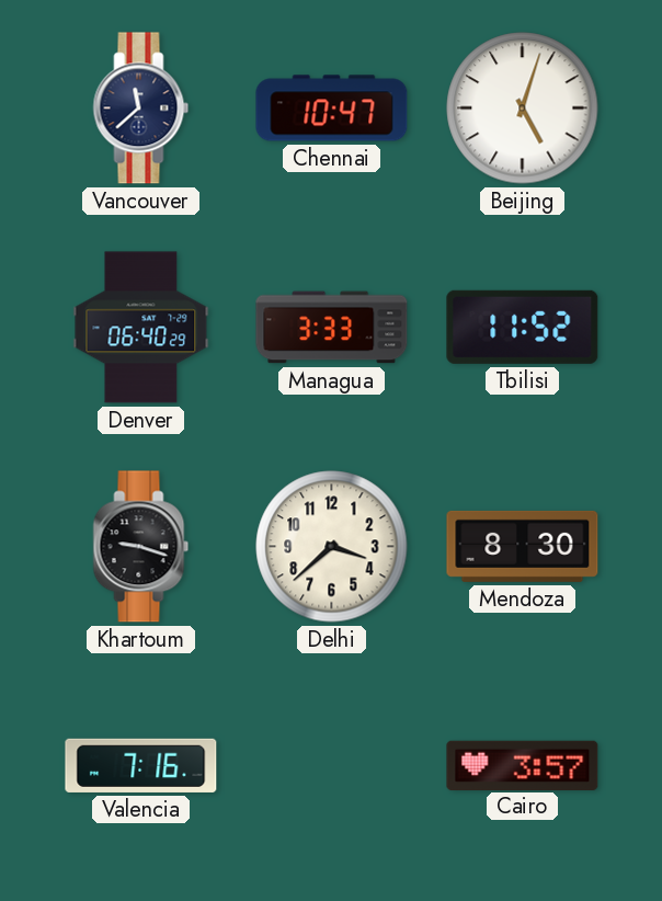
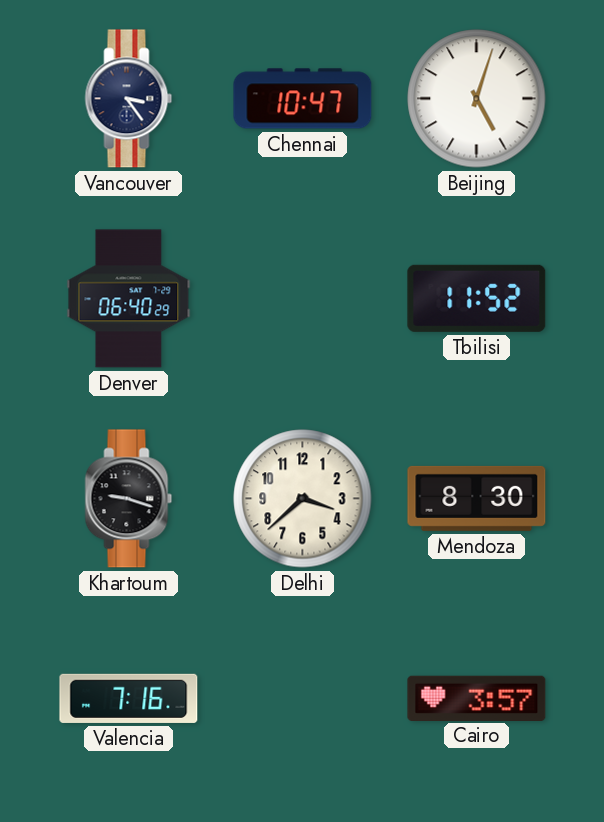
Vancouver: 11:38 -> 3:24
Managua: 3:33 -> none
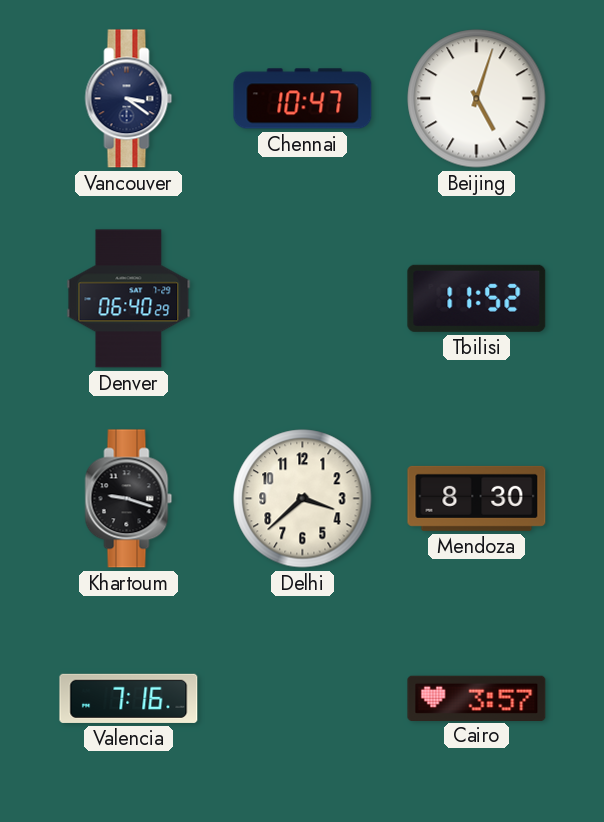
Vancouver: 3:24 -> 3:21
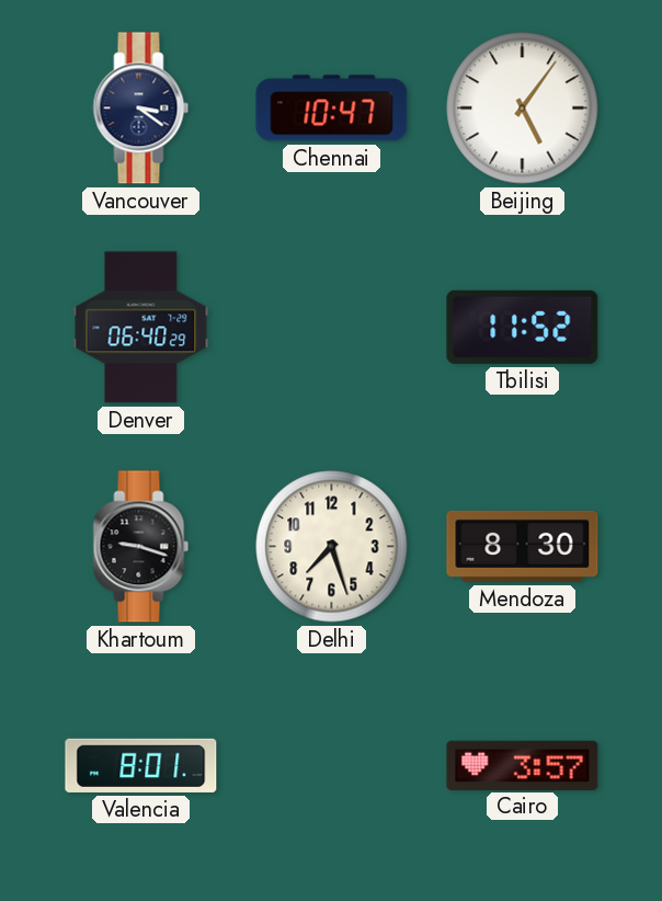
Beijing: 5:03 -> 5:06
Delhi: 3:38 -> 7:27
Valencia: 7:16 -> 8:01
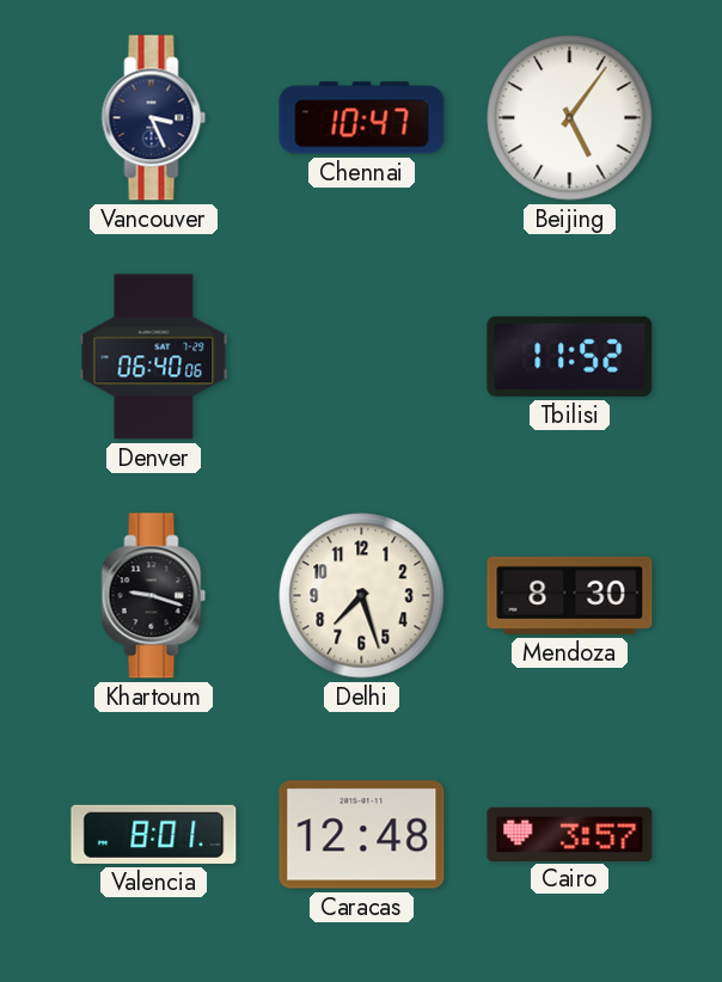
Vancouver: 3:21 -> 3:26
Denver: 06:40:29 -> 06:40:06
Caracas: none -> 12:48
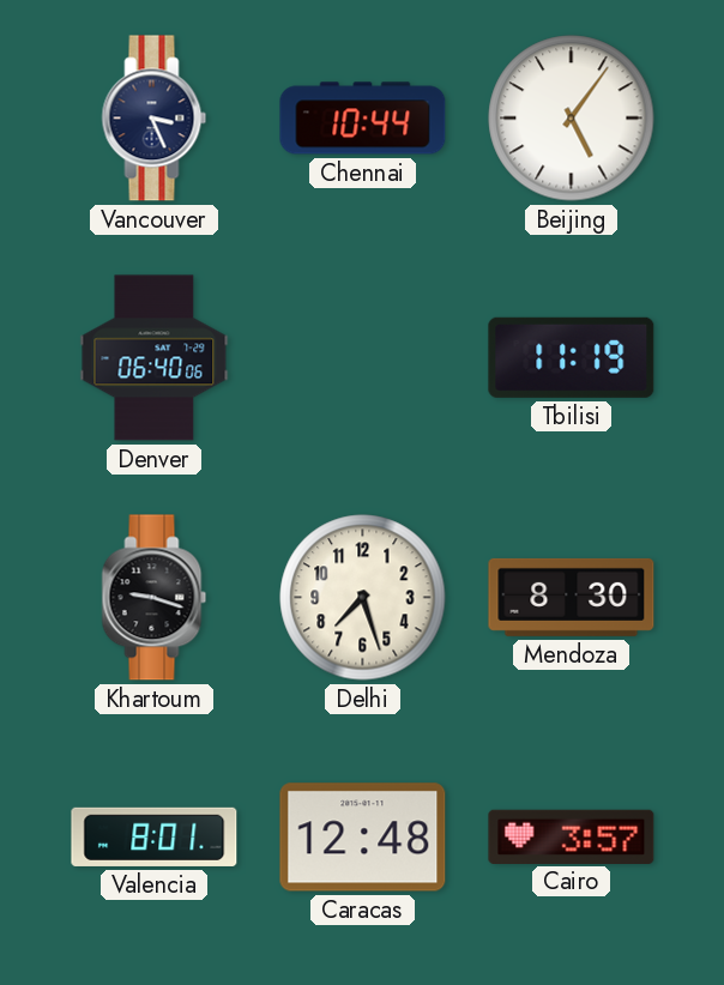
Chennai: 10:47 -> 10:44
Tbilisi: 11:52 -> 11:19
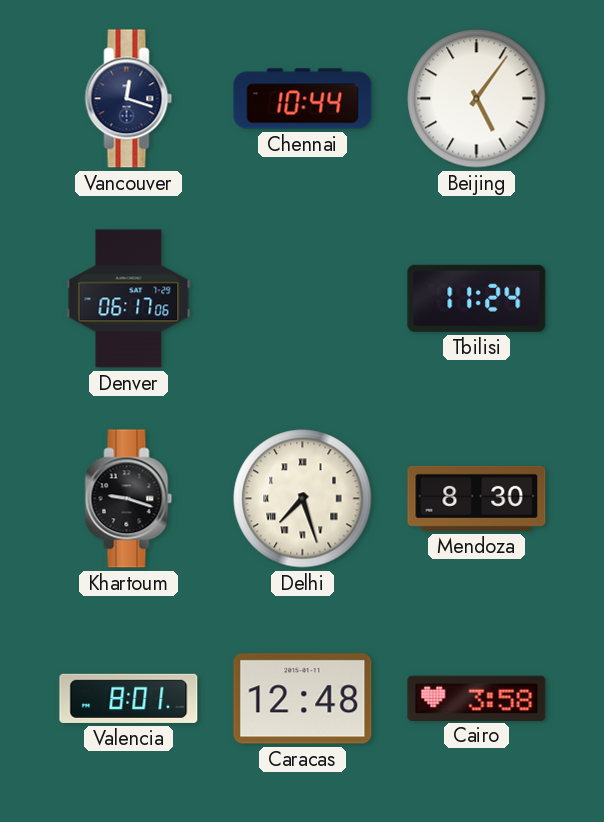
Vancouver: 3:26 -> 12:18
Denver: 06:40 -> 06:17
Tbilisi: 11:19 -> 11:24
Delhi numerals: Arabic -> Roman
Cairo: 3:57 -> 3:58
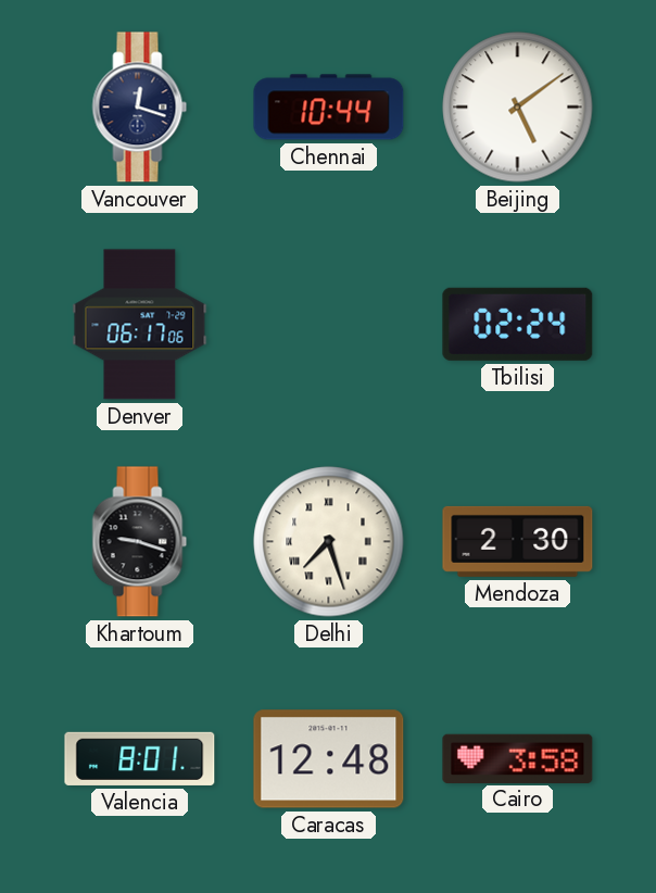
Beijing: 5:06 -> 5:09
Tbilisi: 11:24 -> 02:24
Mendoza: 8:30 -> 2:30
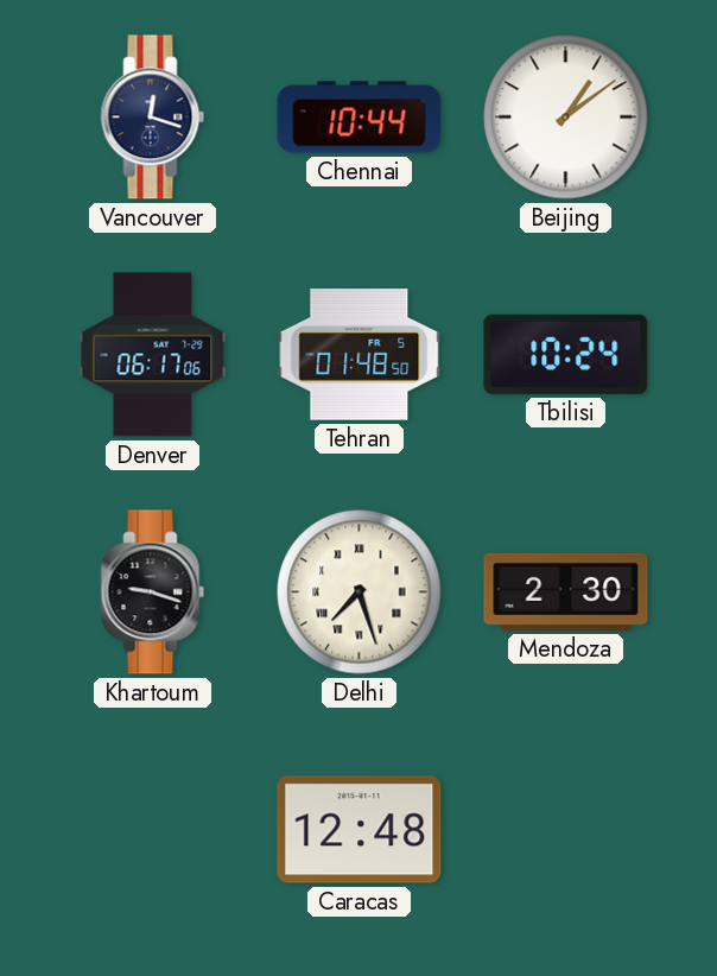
Beijing: 5:09 -> 1:09
Tehran: none -> 01:48
Tbilisi: 02:24 -> 10:24
Valencia: 8:01 -> none
Cairo: 3:58 -> none
